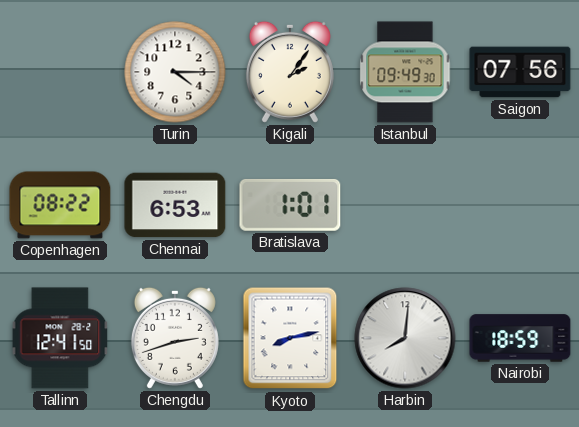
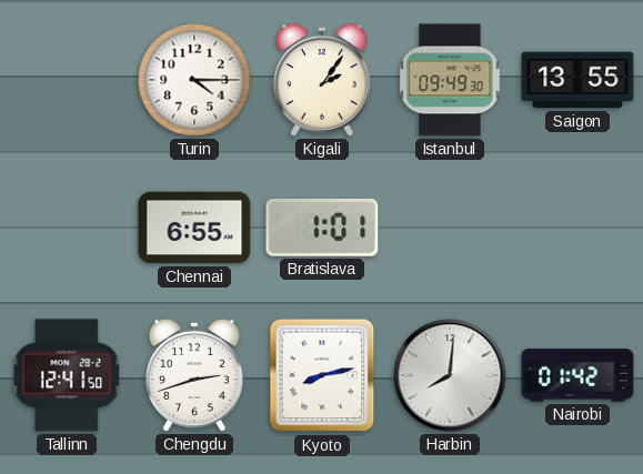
Saigon: 07:56 -> 13:55
Copenhagen: 08:22 -> none
Chennai: 6:53 -> 6:55
Nairobi: 18:59 -> 01:42
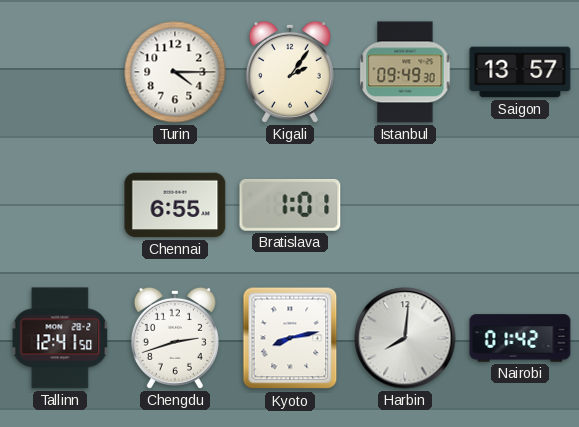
Saigon: 13:55 -> 13:57
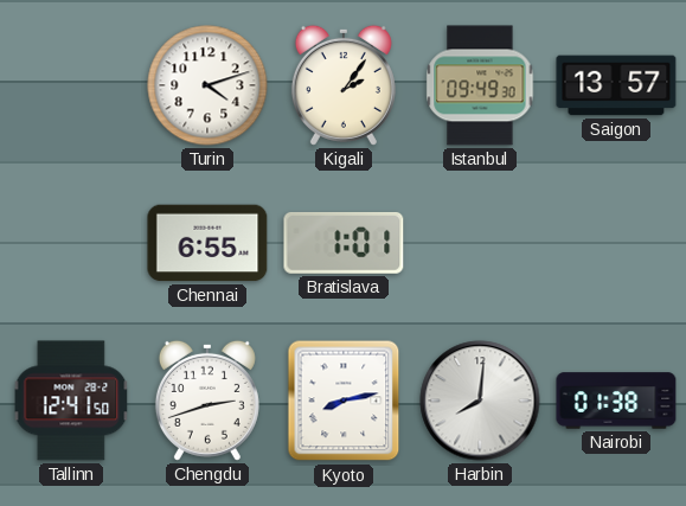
Turin: 4:15 -> 4:12
Nairobi: 01:42 -> 01:38
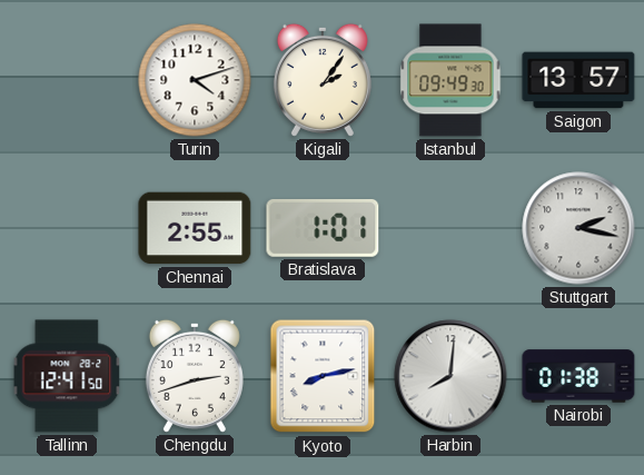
Chennai: 6:55 -> 2:55
Stuttgart: none -> 2:17
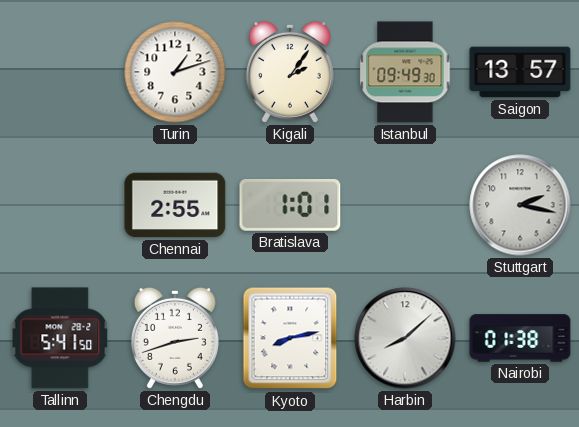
Turin: 4:12 -> 1:12
Tallinn: 12:41 -> 5:41
Harbin: 8:01 -> 8:08
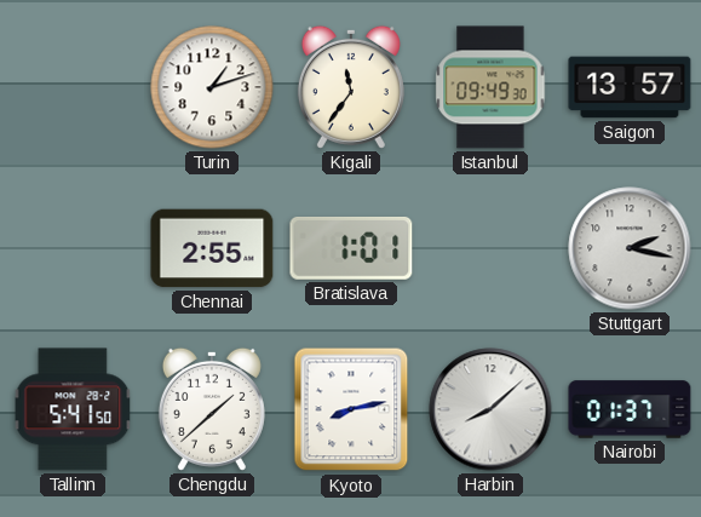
Kigali: 2:06 -> 11:36
Chengdu: 2:42 -> 1:38
Nairobi: 01:38 -> 01:37
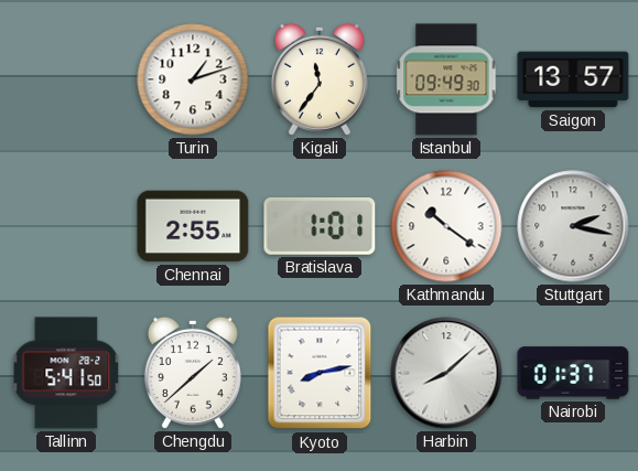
Kathmandu: none -> 10:21
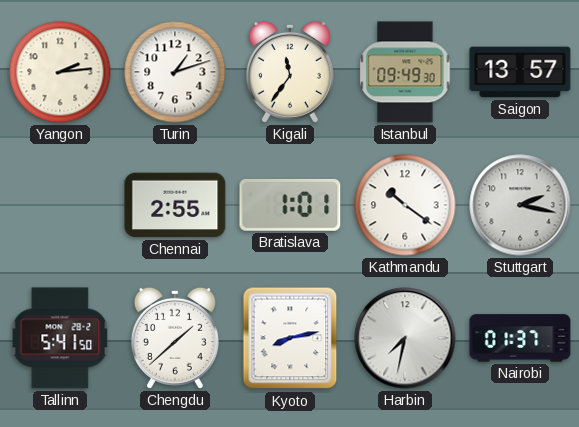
Yangon: none -> 2:14
Harbin: 8:08 -> 7:32
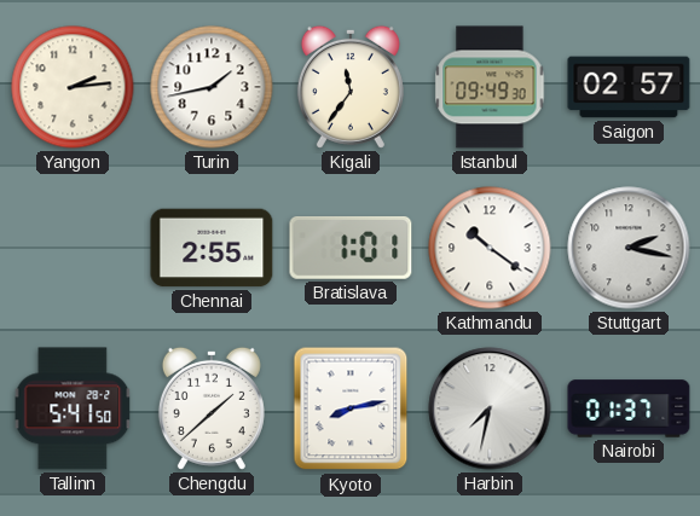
Turin: 1:12 -> 1:43
Saigon: 13:57 -> 02:57
